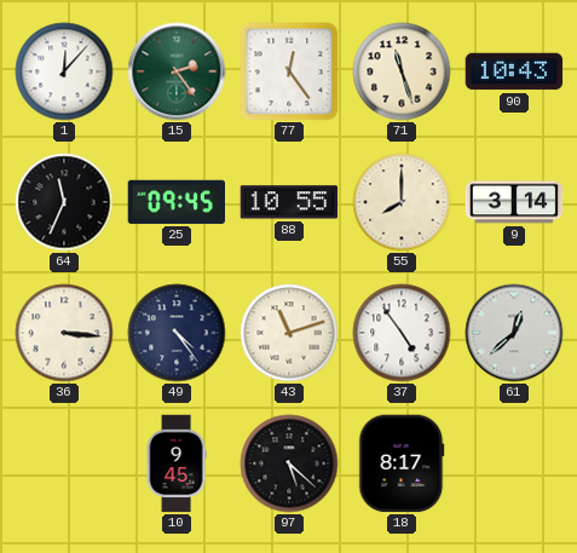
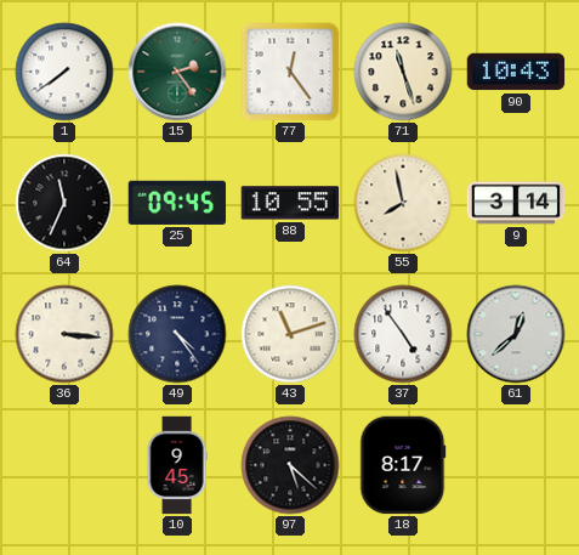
1: 12:07 -> 7:39
55: 8:00 -> 7:58
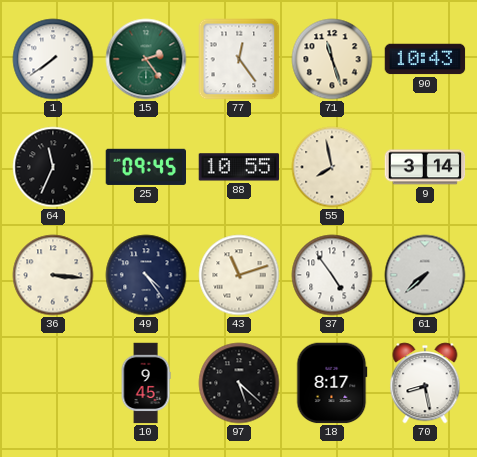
61: 12:38 -> 7:38
70: none -> 8:28
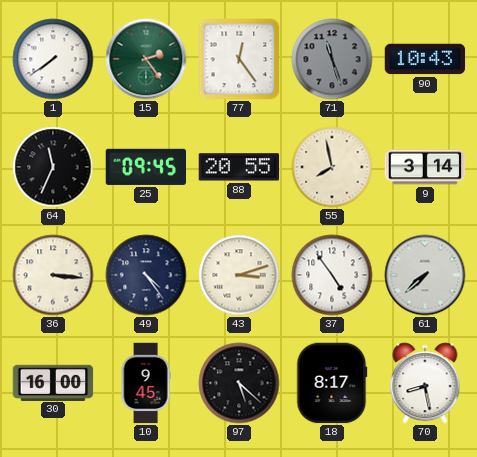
71 dial: cream -> grey
88: 10:55 -> 20:55
43: 11:12 -> 3:12
30: none -> 16:00
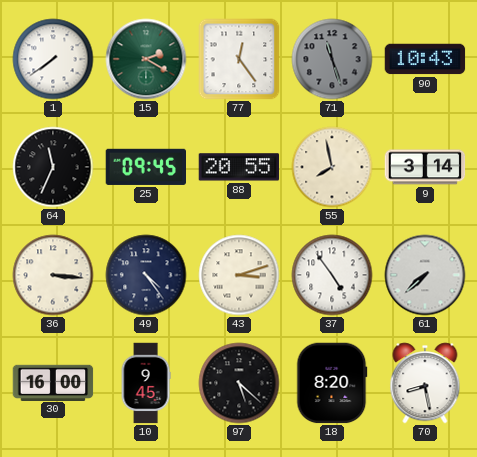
15: 2:24 -> 2:20
18: 8:17 -> 8:20
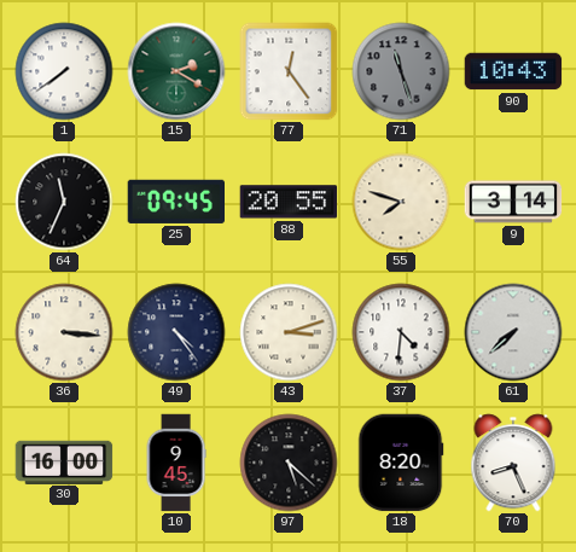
55: 7:58 -> 7:48
37: 4:54 -> 4:31
70: 8:28 -> 8:26
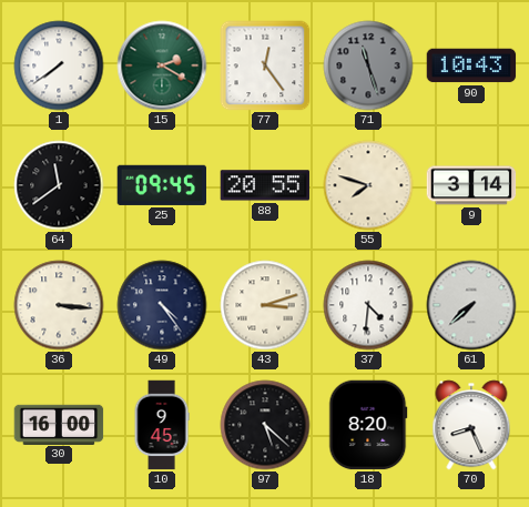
64: 11:34 -> 11:39
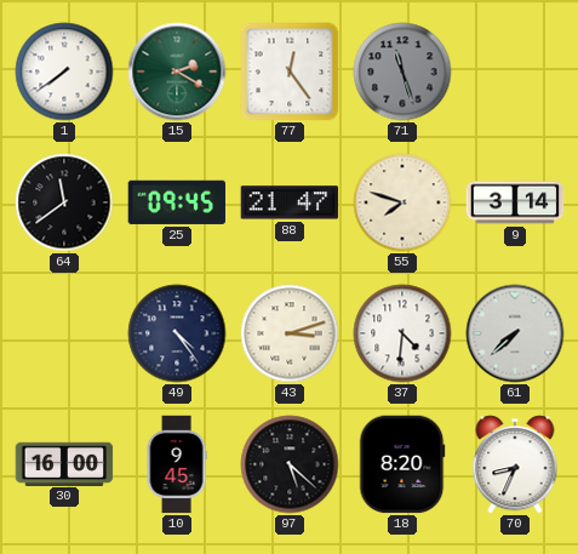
90: 10:43 -> none
88: 20:55 -> 21:47
36: 3:16 -> none
70: 8:26 -> 8:34
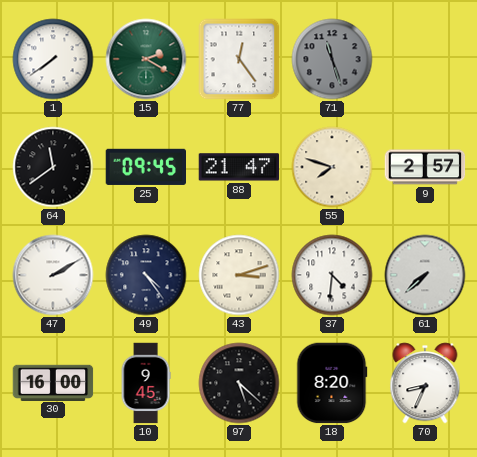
9: 3:14 -> 2:57
47: none -> 2:10
